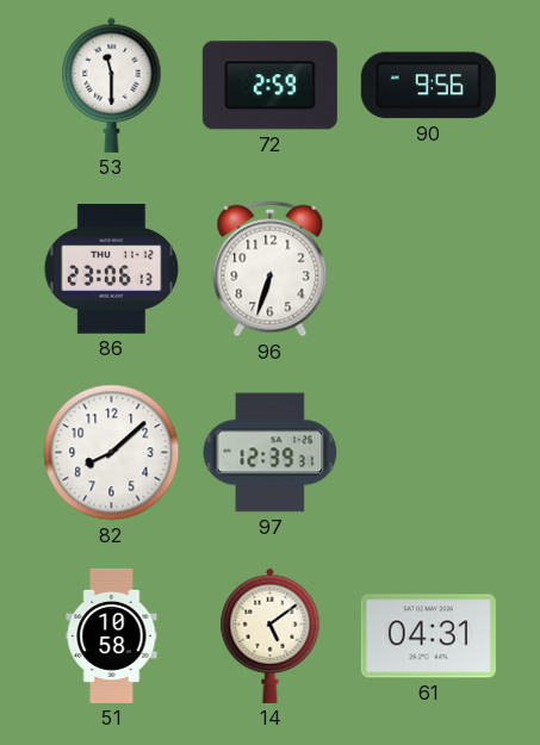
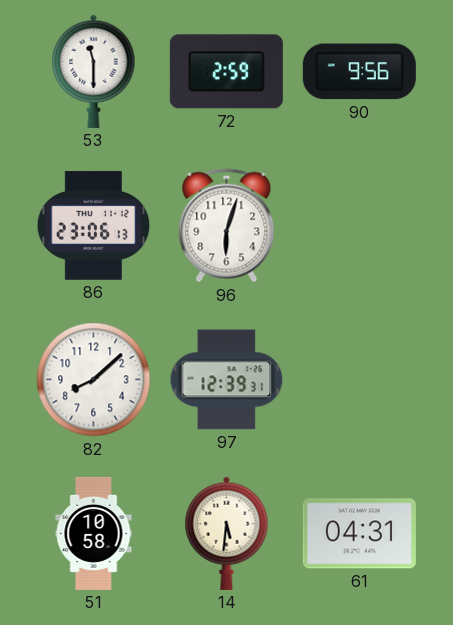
96: 6:33 -> 6:03
14: 5:09 -> 5:31
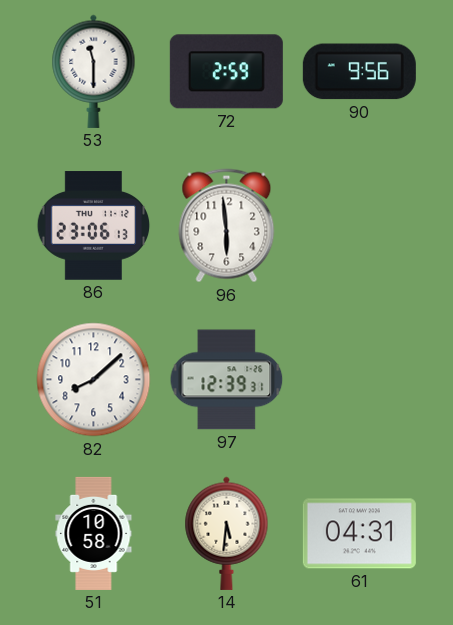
96: 6:03 -> 5:59
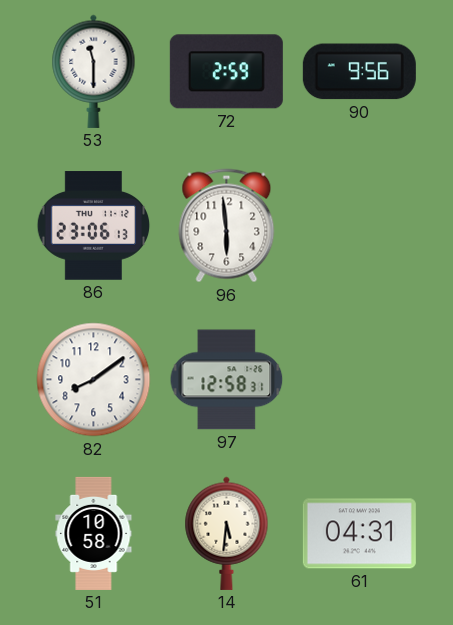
82: 8:08 -> 8:09
97: 12:39 -> 12:58
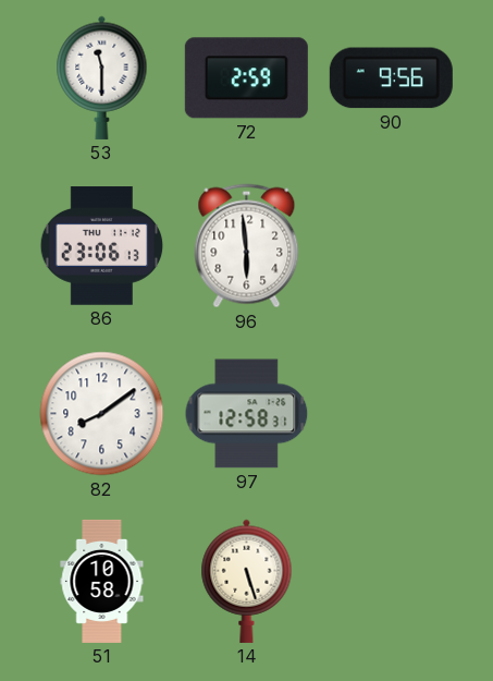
14: 5:31 -> 5:27
61: 04:31 -> none
